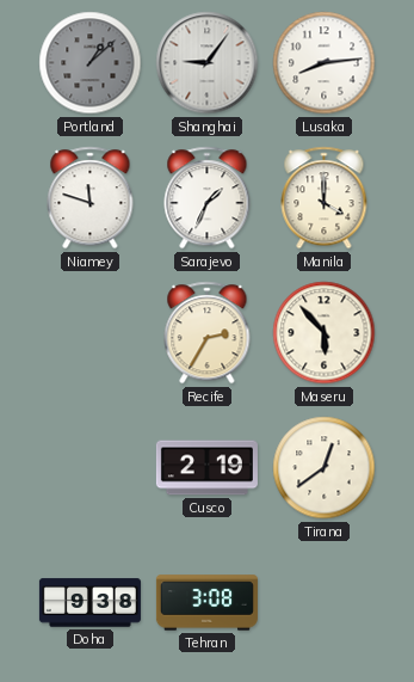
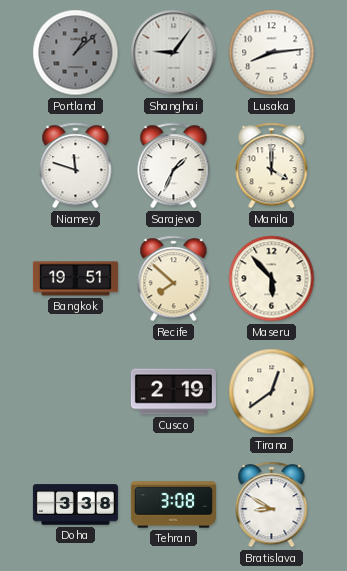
Bangkok: none -> 19:51
Recife: 2:35 -> 7:52
Doha: 9:38 -> 3:38
Bratislava: none -> 8:50
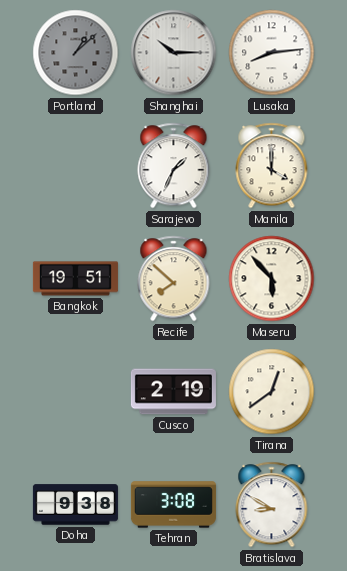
Shanghai: 9:06 -> 10:15
Niamey: 11:48 -> none
Doha: 3:38 -> 9:38
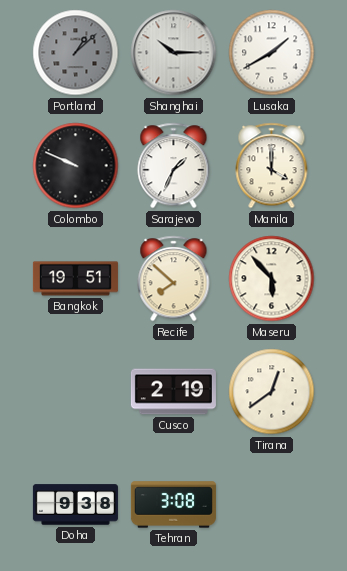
Lusaka: 8:14 -> 1:40
Colombo: none -> 9:49
Bratislava: 8:50 -> none
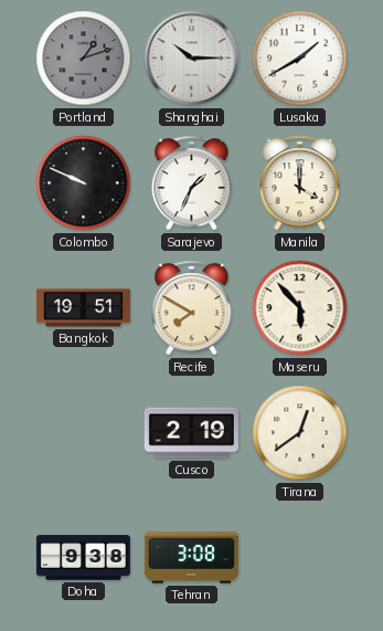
Portland: 1:08 -> 1:12
Recife: 7:52 -> 7:50
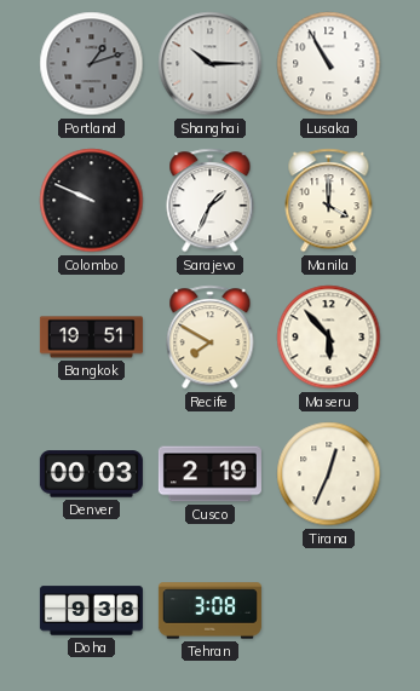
Lusaka: 1:40 -> 10:55
Denver: none -> 00:03
Tirana: 12:39 -> 12:34
